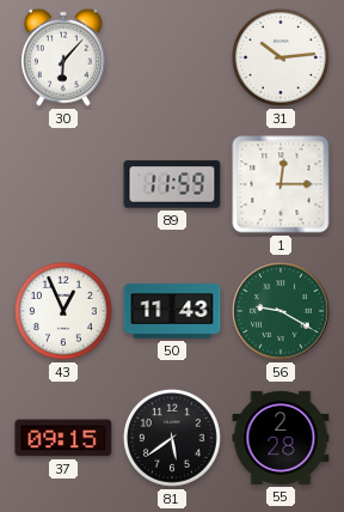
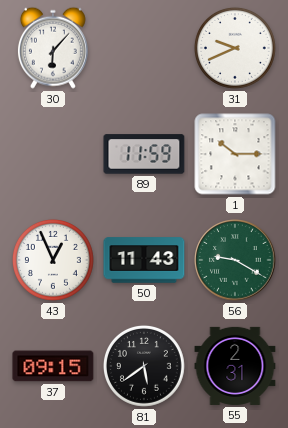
31: 10:14 -> 9:41
1: 12:15 -> 10:15
55: 2:28 -> 2:31
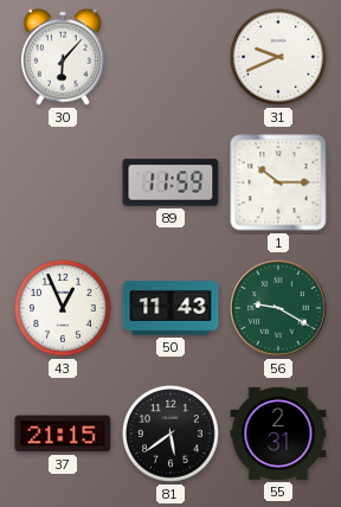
37: 09:15 -> 21:15
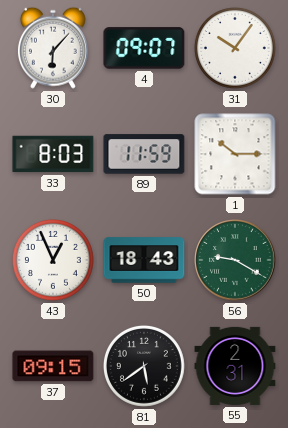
4: none -> 09:07
31: 9:41 -> 10:06
33: none -> 8:03
50: 11:43 -> 18:43
37: 21:15 -> 09:15
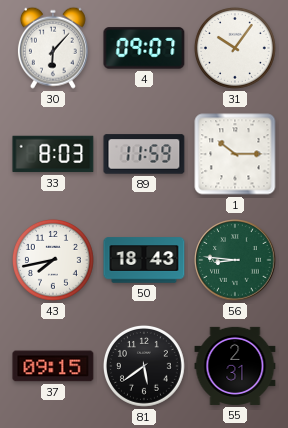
43: 12:56 -> 7:43
56: 9:20 -> 8:46
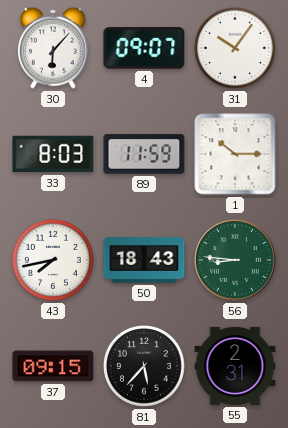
81: 5:39 -> 5:37
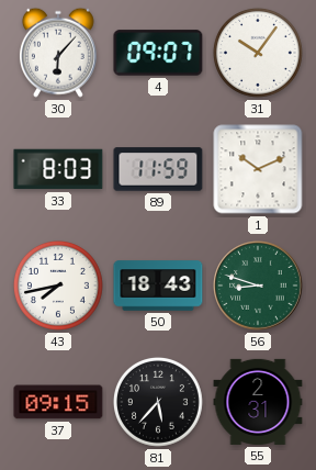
1: 10:15 -> 10:11
56: 8:46 -> 8:48
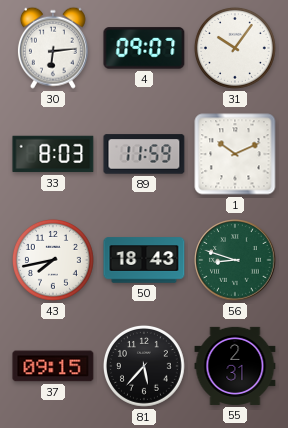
30: 6:07 -> 6:14
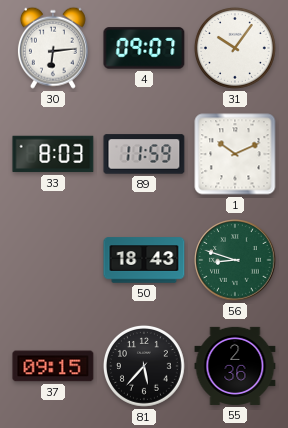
43: 7:43 -> none
55: 2:31 -> 2:36
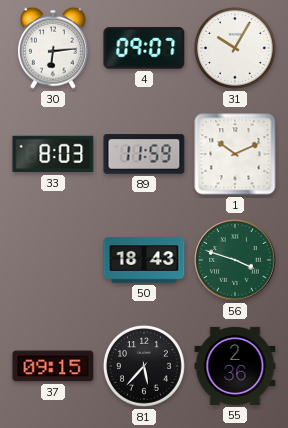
31: 10:06 -> 10:05
56: 8:48 -> 3:48
